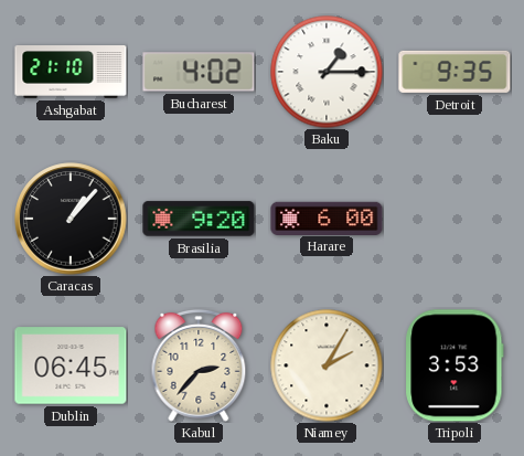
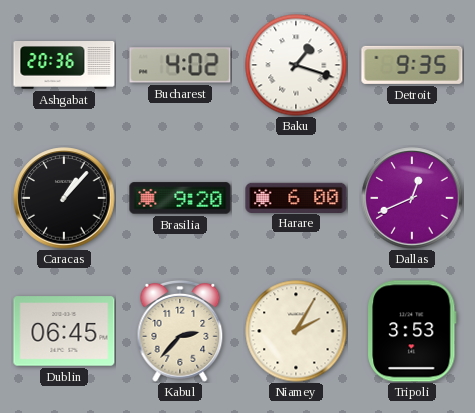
Ashgabat: 21:10 -> 20:36
Baku: 1:15 -> 1:18
Dallas: none -> 12:41
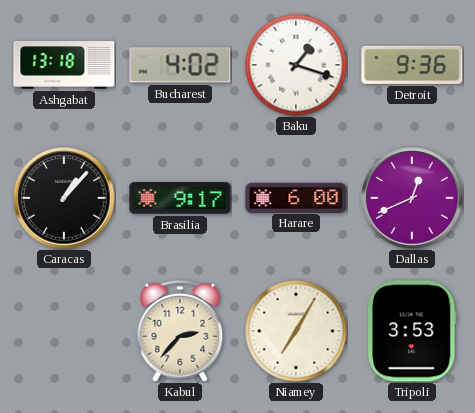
Ashgabat: 20:36 -> 13:18
Detroit: 9:35 -> 9:36
Brasilia: 9:20 -> 9:17
Dublin: 06:45 -> none
Niamey: 2:05 -> 7:05
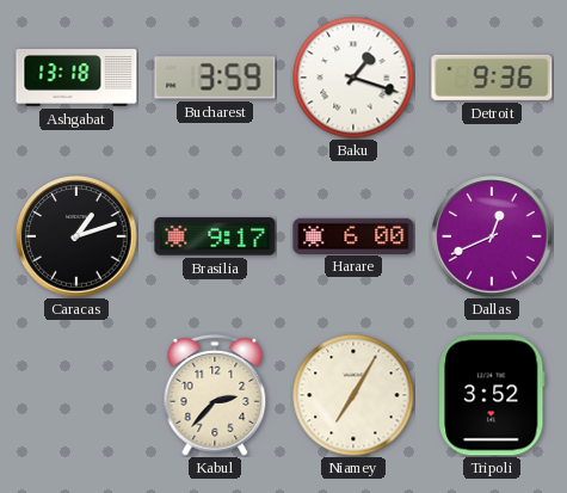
Bucharest: 4:02 -> 3:59
Caracas: 1:07 -> 1:12
Tripoli: 3:53 -> 3:52
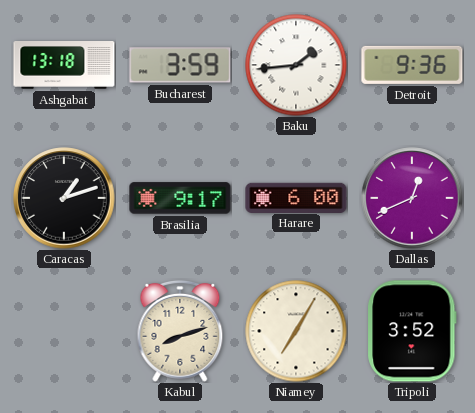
Baku: 1:18 -> 1:44
Kabul: 2:37 -> 8:12
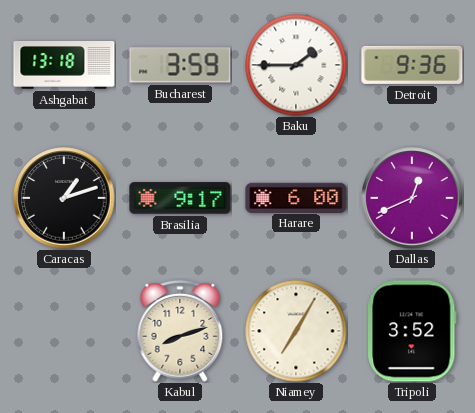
Baku: 1:44 -> 1:45
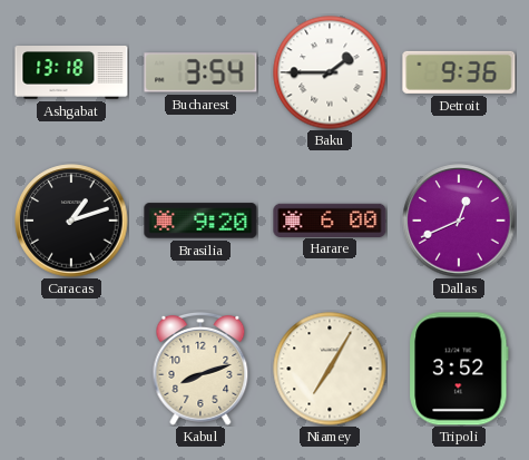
Bucharest: 3:59 -> 3:54
Brasilia: 9:17 -> 9:20
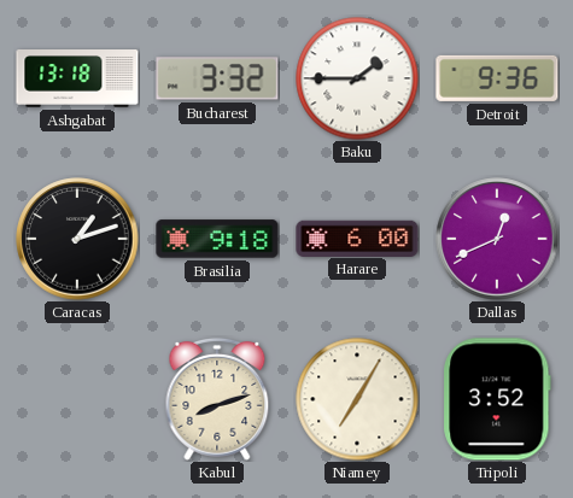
Bucharest: 3:54 -> 3:32
Brasilia: 9:20 -> 9:18
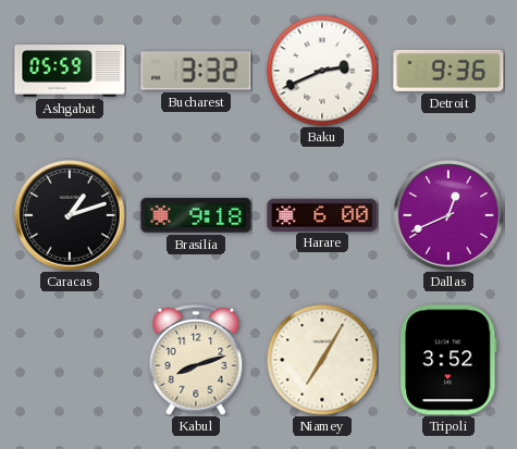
Ashgabat: 13:18 -> 05:59
Baku: 1:45 -> 2:41
